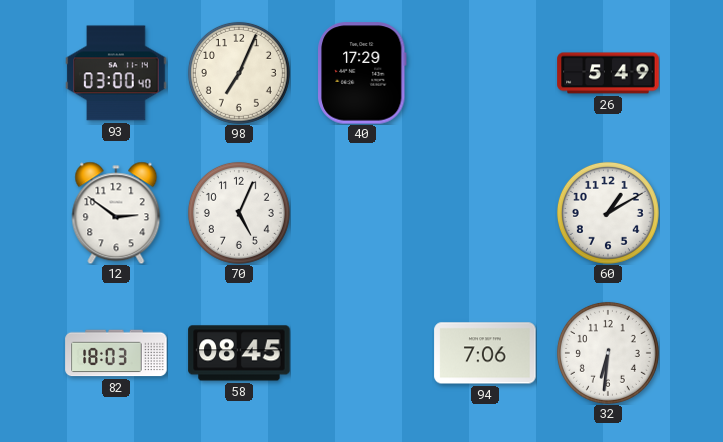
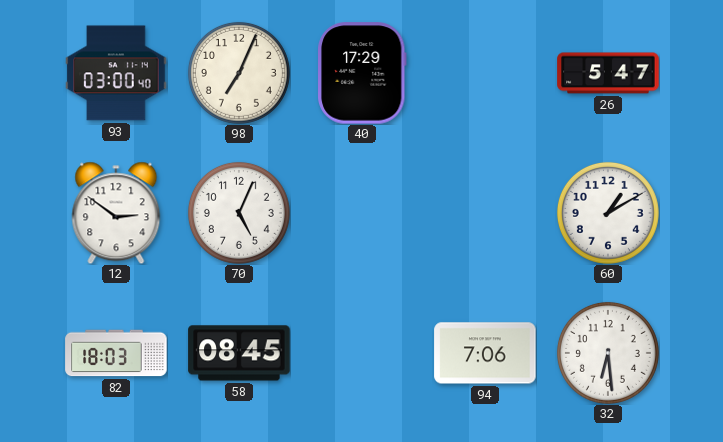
26: 5:49 -> 5:47
32: 6:31 -> 6:29
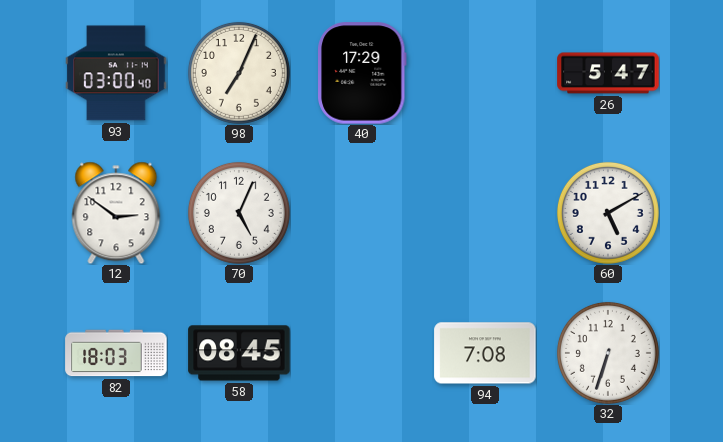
60: 1:10 -> 5:10
94: 7:06 -> 7:08
32: 6:29 -> 6:33
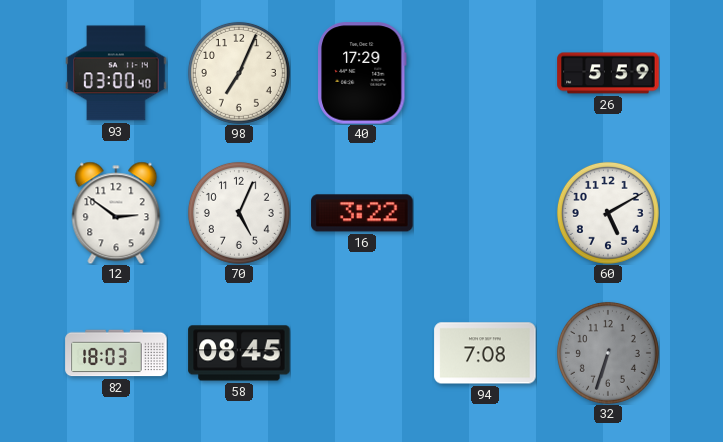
26: 5:47 -> 5:59
16: none -> 3:22
32 dial: white -> grey
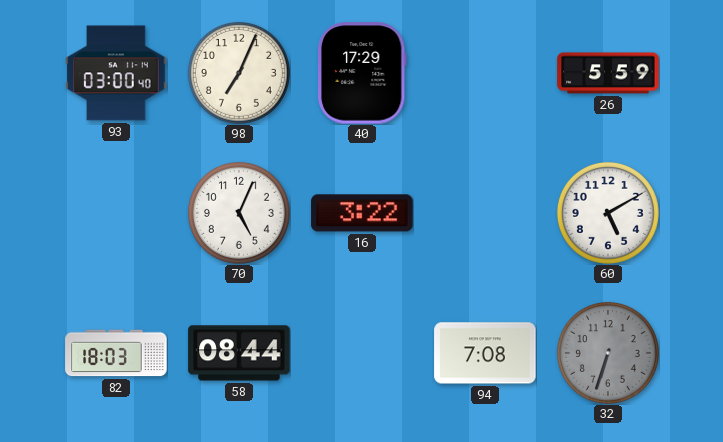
12: 2:51 -> none
58: 08:45 -> 08:44
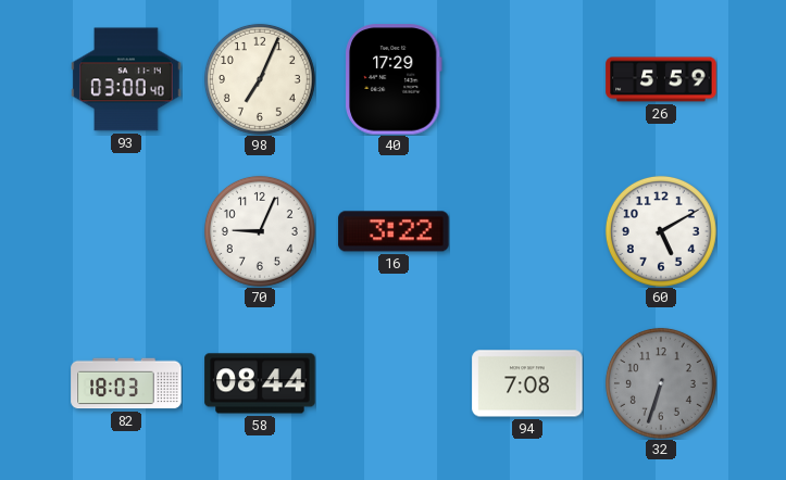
70: 5:04 -> 9:04
